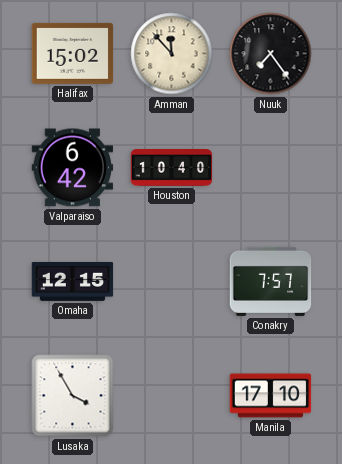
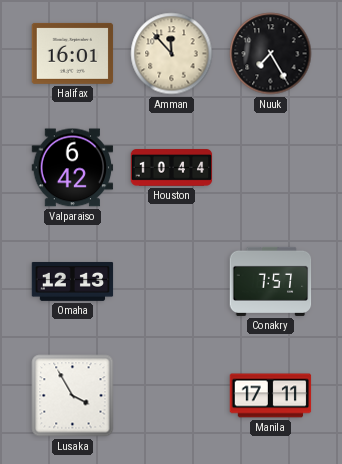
Halifax: 15:02 -> 16:01
Nuuk: 7:24 -> 7:25
Houston: 10:40 -> 10:44
Omaha: 12:15 -> 12:13
Manila: 17:10 -> 17:11
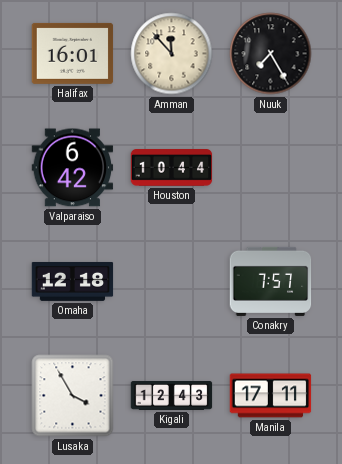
Omaha: 12:13 -> 12:18
Kigali: none -> 12:43
